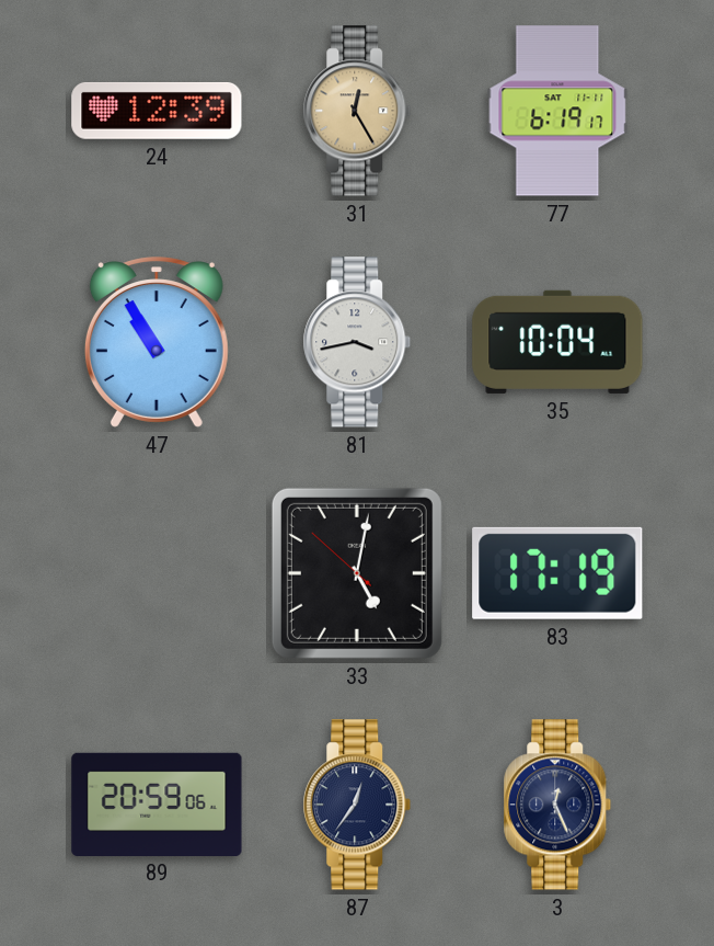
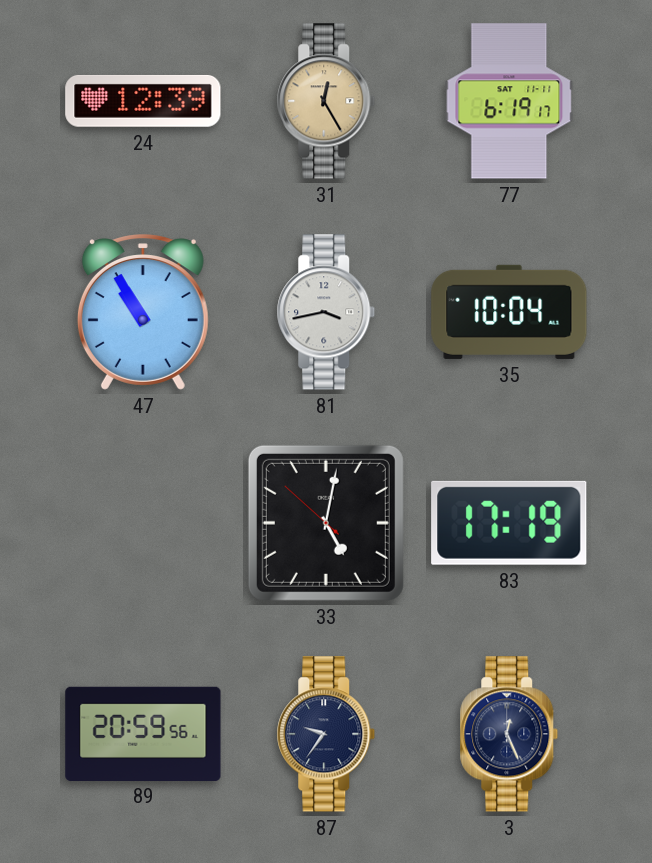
89: 20:59:06 -> 20:59:56
87: 12:36 -> 9:36
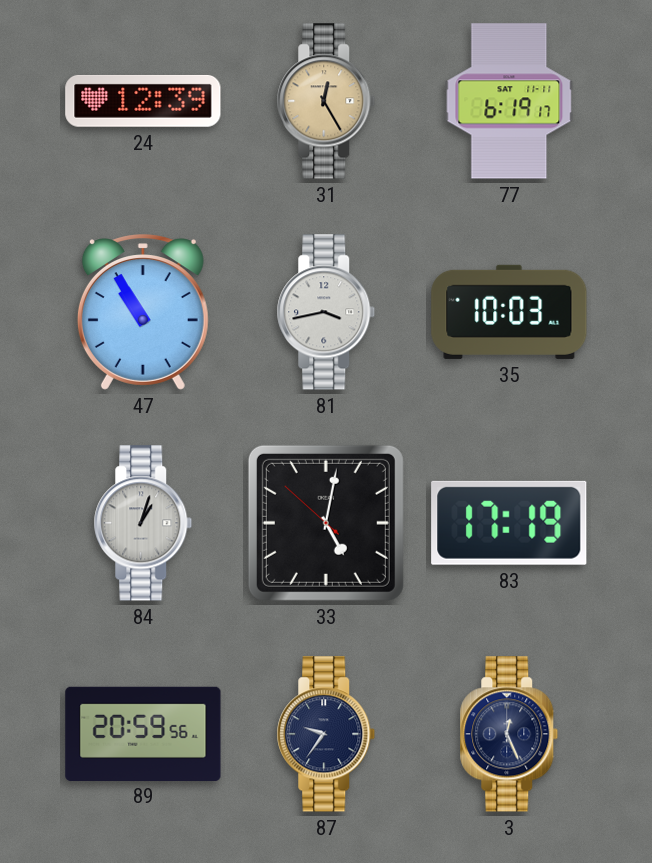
35: 10:04 -> 10:03
84: none -> 1:03
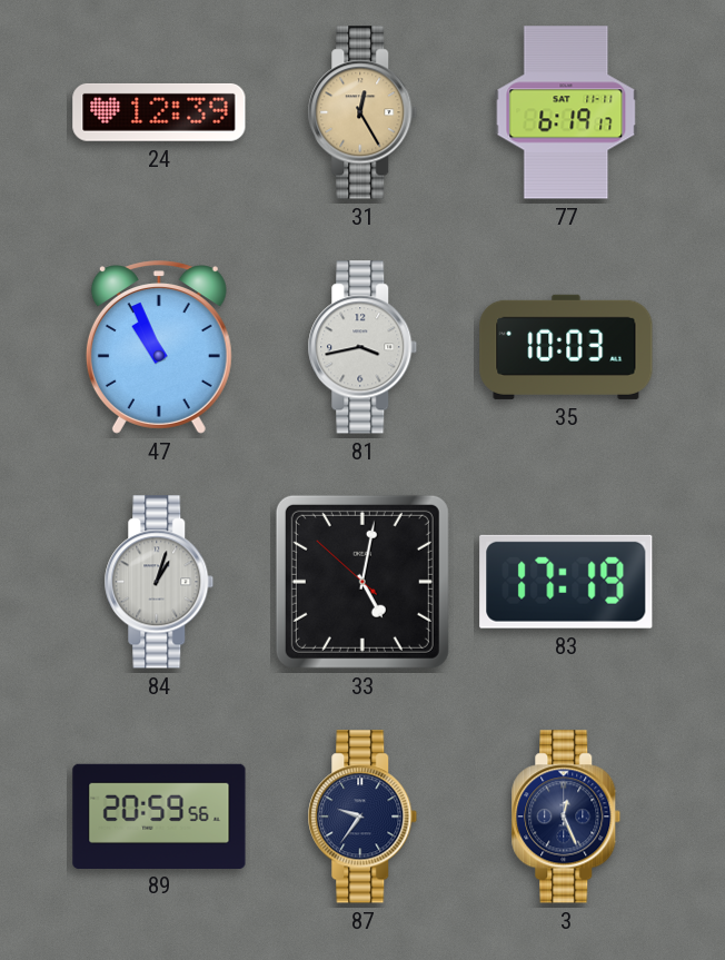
47: 10:55 -> 10:56
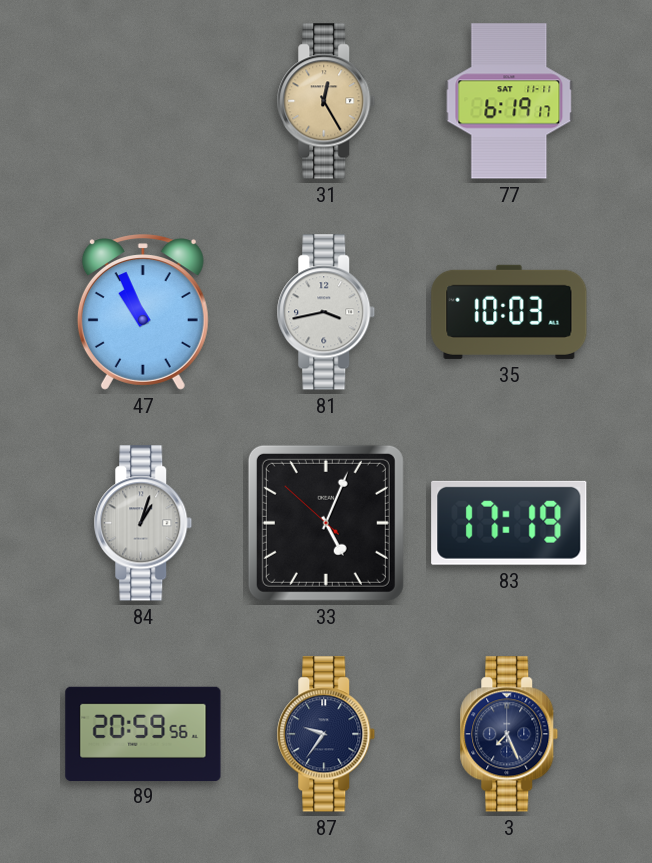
24: 12:39 -> none
33: 5:01 -> 5:03
3: 12:26 -> 7:26
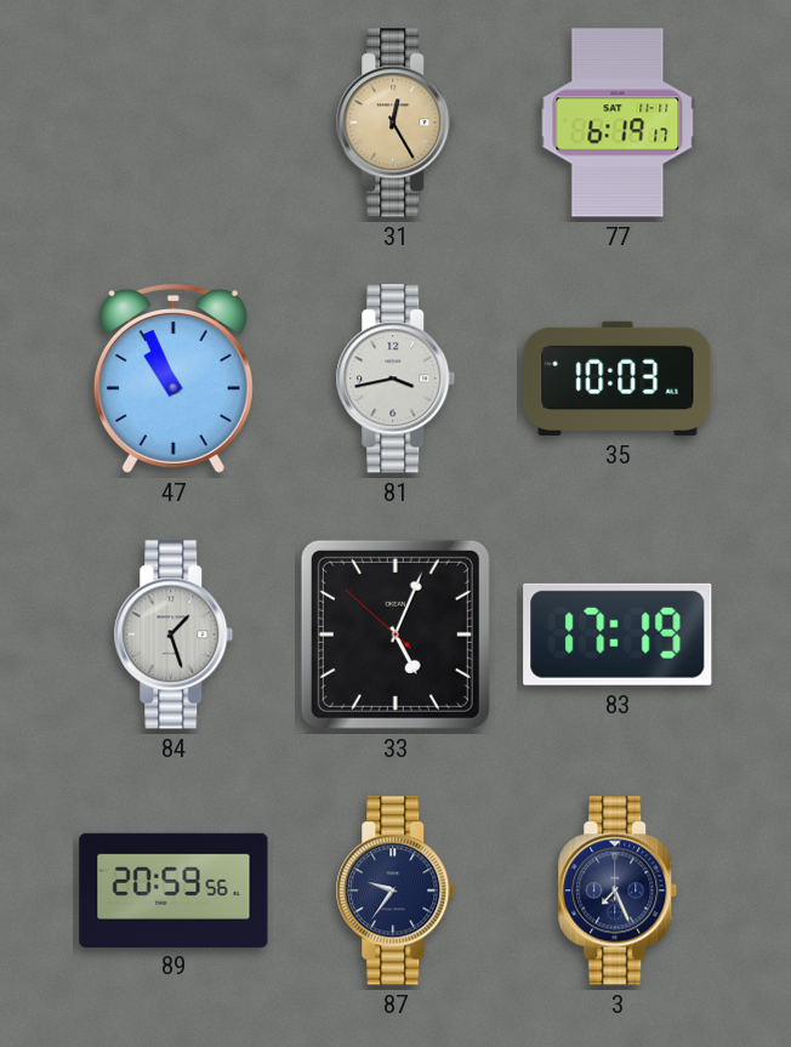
84: 1:03 -> 1:27
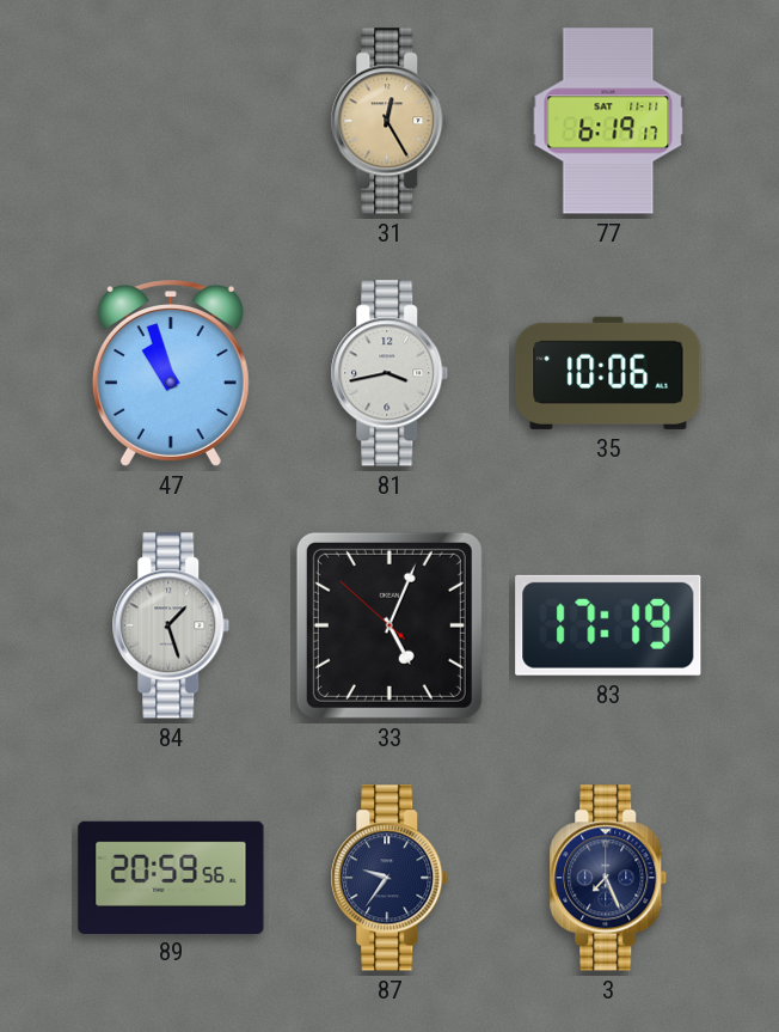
47: 10:56 -> 10:57
35: 10:03 -> 10:06
